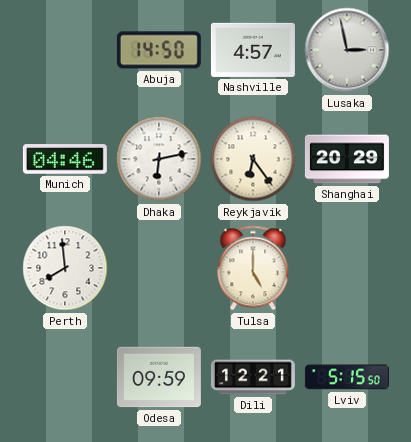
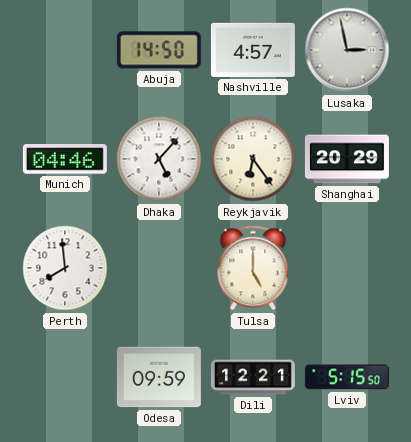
Dhaka: 6:13 -> 5:07
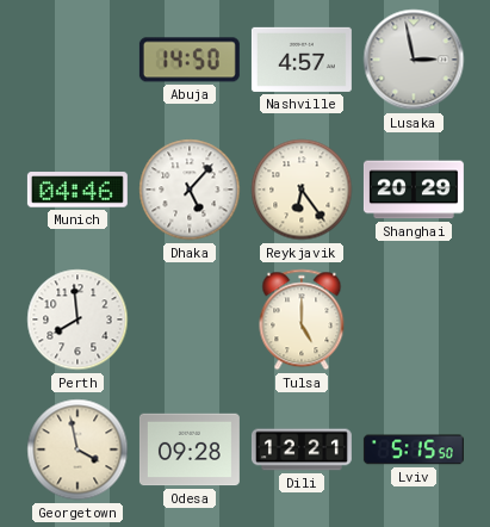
Georgetown: none -> 3:58
Odesa: 09:59 -> 09:28
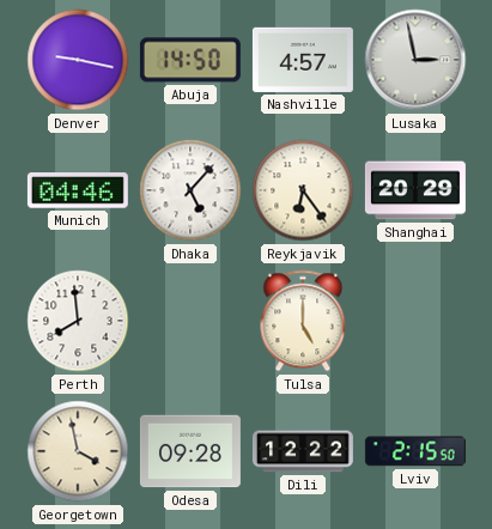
Denver: none -> 9:17
Dili: 12:21 -> 12:22
Lviv: 5:15 -> 2:15
